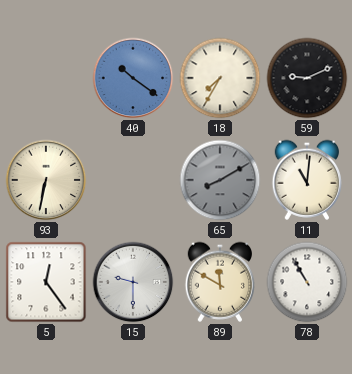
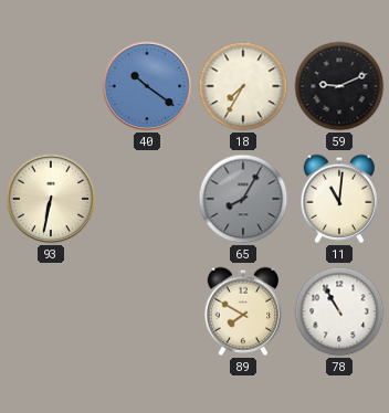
65: 8:10 -> 8:05
5: 12:24 -> none
15: 9:30 -> none
89: 11:50 -> 7:50
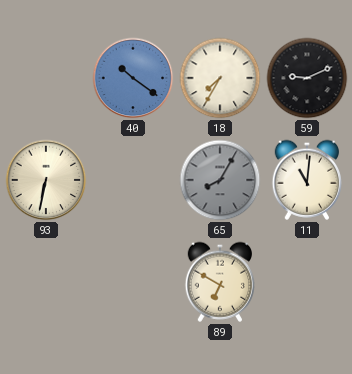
89: 7:50 -> 6:50
78: 10:55 -> none
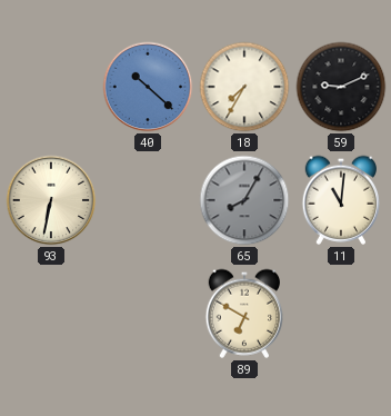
40: 10:21 -> 10:22
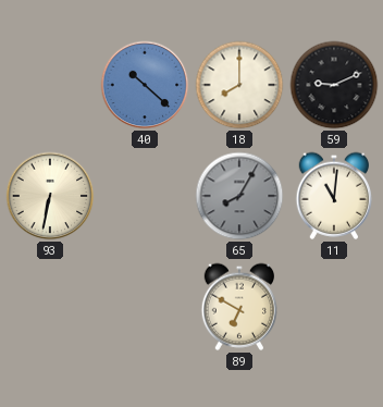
18: 7:35 -> 8:00
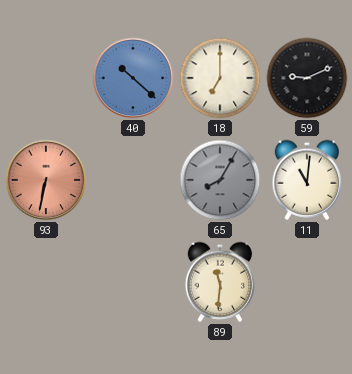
18: 8:00 -> 7:00
93 dial: cream -> salmon
89: 6:50 -> 11:31
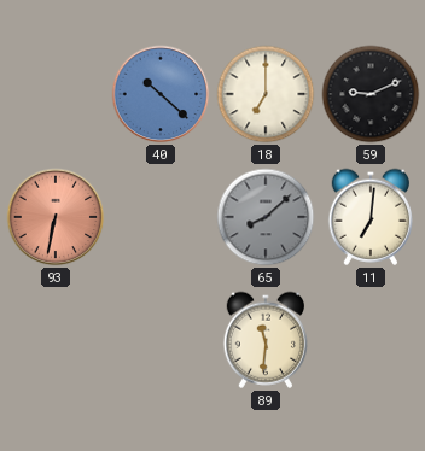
65: 8:05 -> 8:08
11: 11:01 -> 7:01
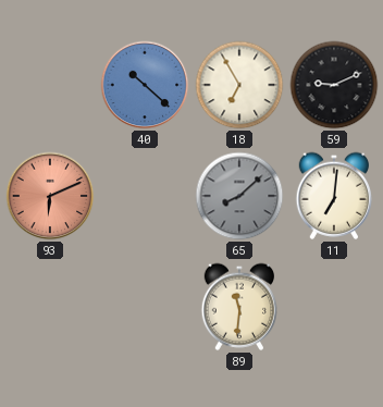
18: 7:00 -> 6:55
93: 6:32 -> 6:11
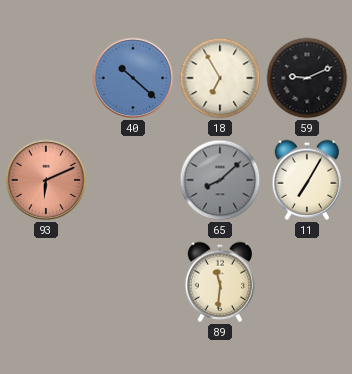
11: 7:01 -> 7:05
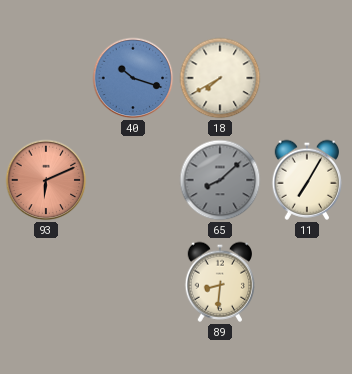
40: 10:22 -> 10:18
18: 6:55 -> 7:40
59: 9:11 -> none
89: 11:31 -> 8:31
